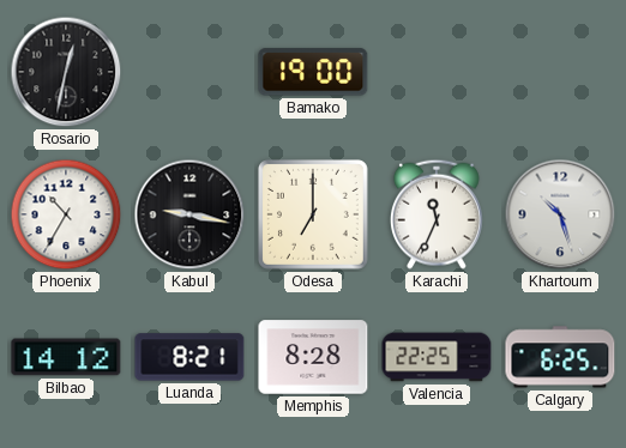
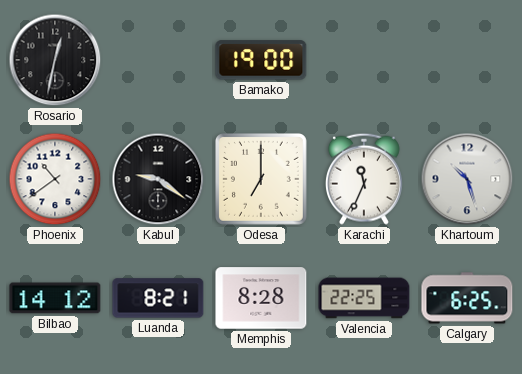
Phoenix: 10:35 -> 10:39
Kabul: 9:17 -> 9:21
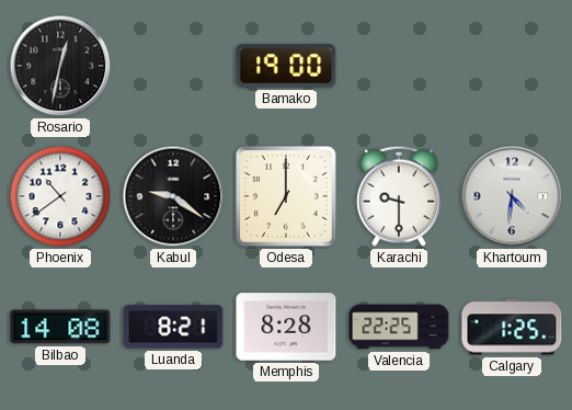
Karachi: 11:34 -> 9:30
Khartoum: 10:27 -> 4:31
Bilbao: 14:12 -> 14:08
Calgary: 6:25 -> 1:25
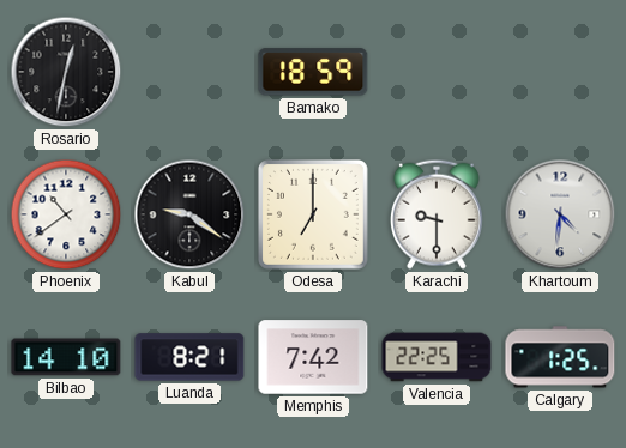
Bamako: 19:00 -> 18:59
Bilbao: 14:08 -> 14:10
Memphis: 8:28 -> 7:42
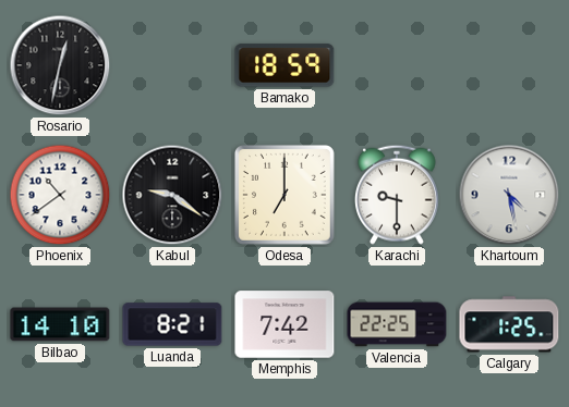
Khartoum: 4:31 -> 4:28
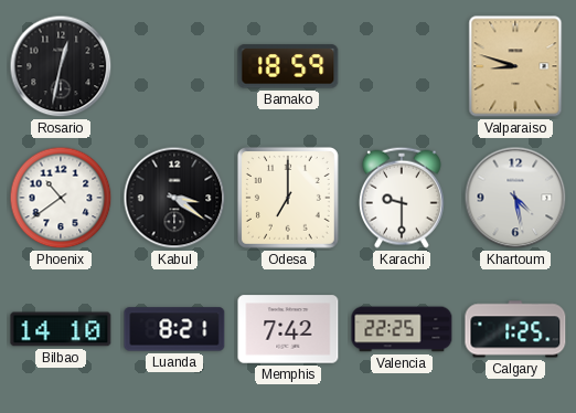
Valparaiso: none -> 8:48
Kabul: 9:21 -> 3:21
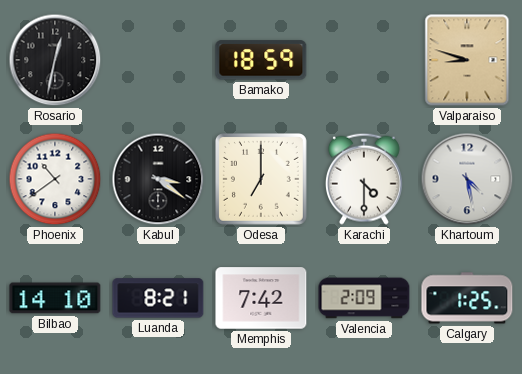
Karachi: 9:30 -> 4:30
Valencia: 22:25 -> 2:09
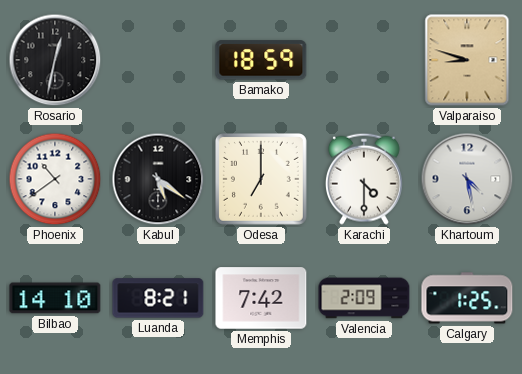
Kabul: 3:21 -> 5:21
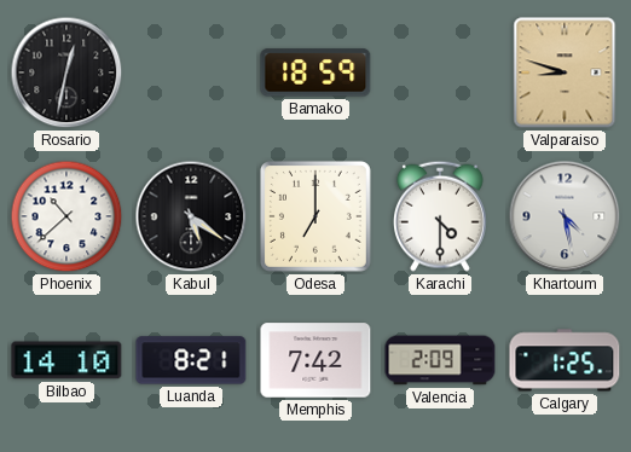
Phoenix: 10:39 -> 10:38
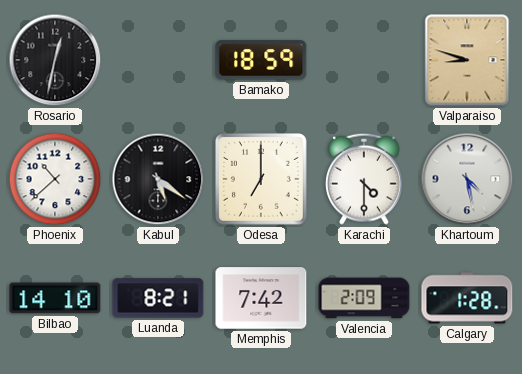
Calgary: 1:25 -> 1:28
